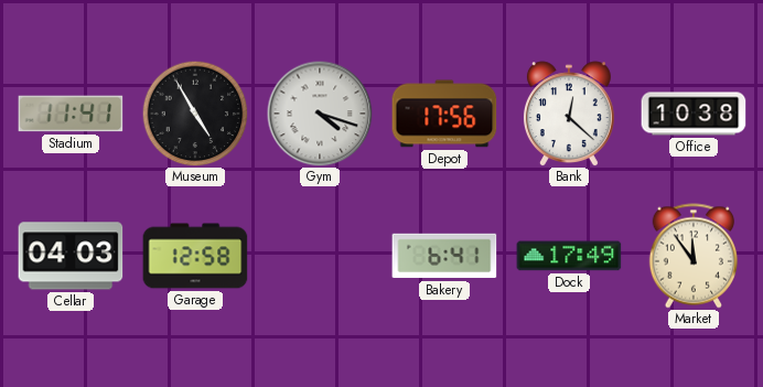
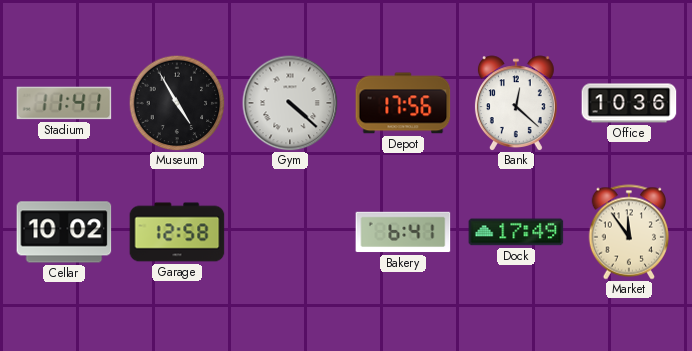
Gym: 4:18 -> 4:22
Office: 10:38 -> 10:36
Cellar: 04:03 -> 10:02
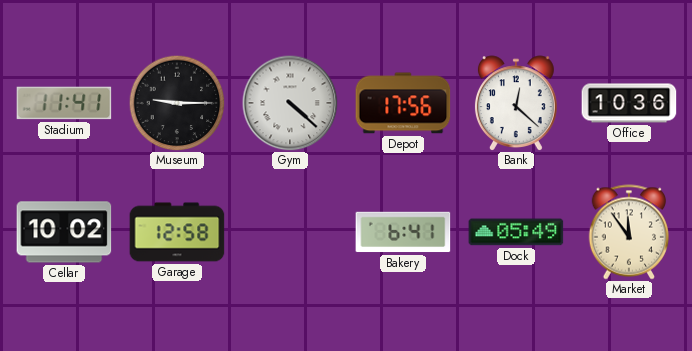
Museum: 4:55 -> 9:15
Dock: 17:49 -> 05:49
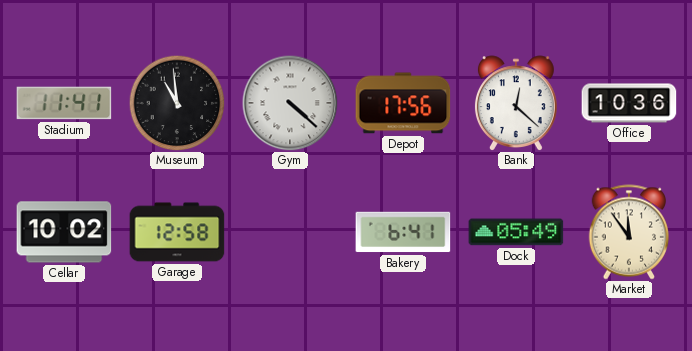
Museum: 9:15 -> 10:59
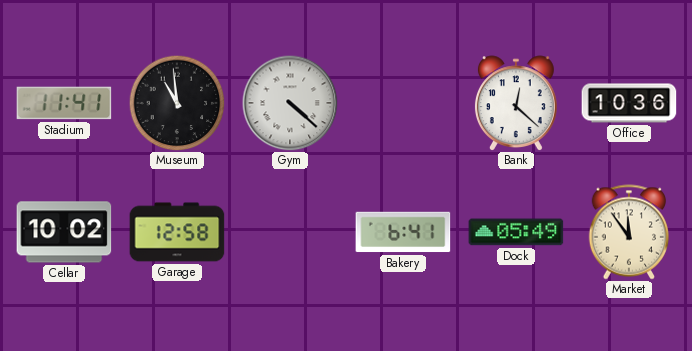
Depot: 17:56 -> none
